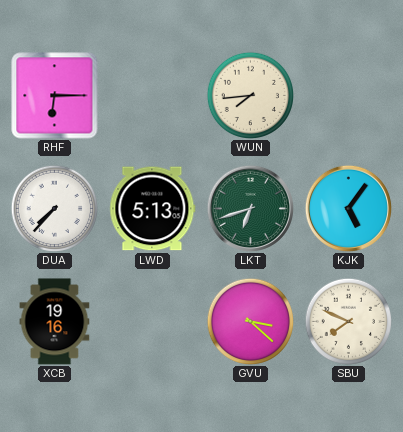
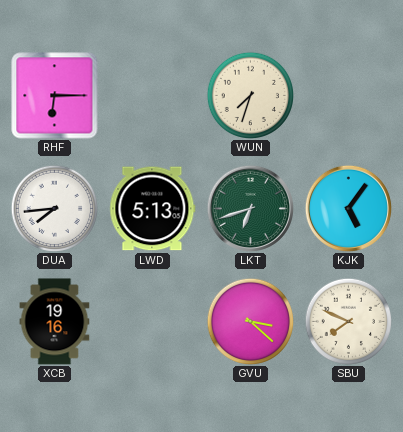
WUN: 7:44 -> 7:33
DUA: 7:37 -> 7:44
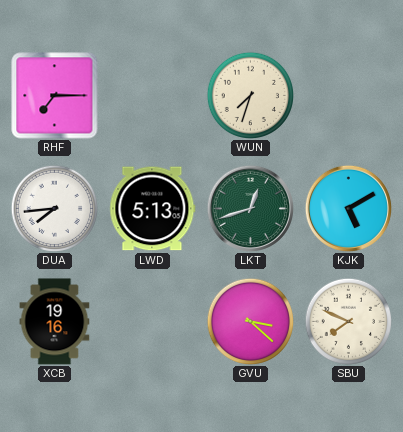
RHF: 6:15 -> 7:15
LKT: 6:42 -> 12:42
KJK: 5:06 -> 5:10
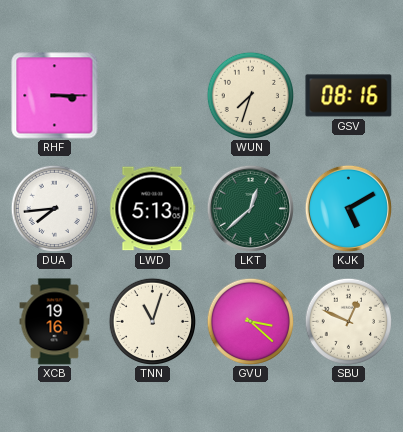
RHF: 7:15 -> 3:15
GSV: none -> 08:16
LKT: 12:42 -> 12:38
TNN: none -> 11:03
SBU: 7:49 -> 12:49
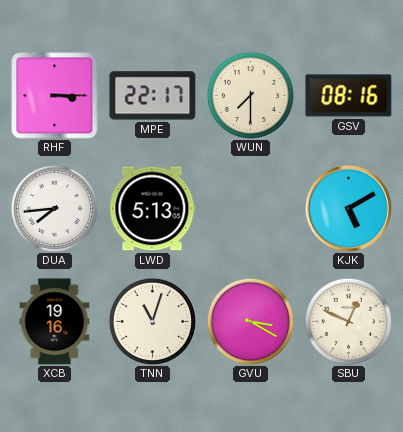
MPE: none -> 22:17
WUN: 7:33 -> 7:30
LKT: 12:38 -> none
GVU: 3:22 -> 3:20
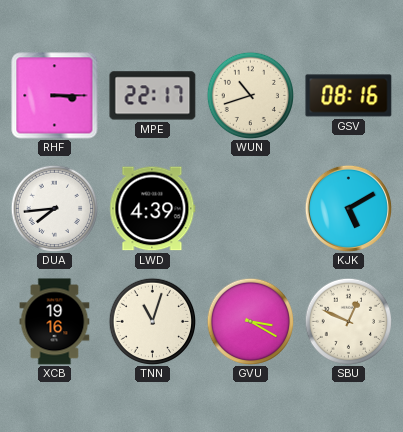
WUN: 7:30 -> 10:42
LWD: 5:13 -> 4:39
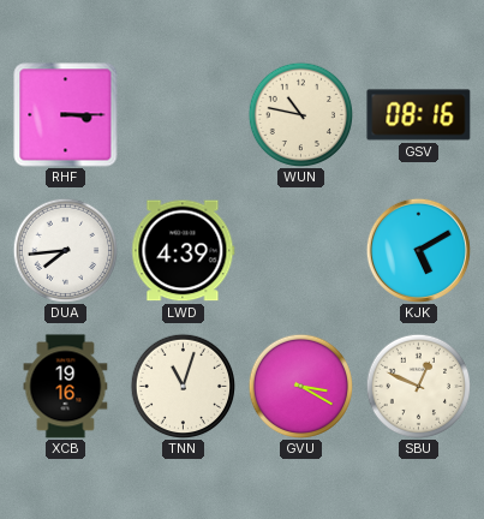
MPE: 22:17 -> none
WUN: 10:42 -> 10:47
